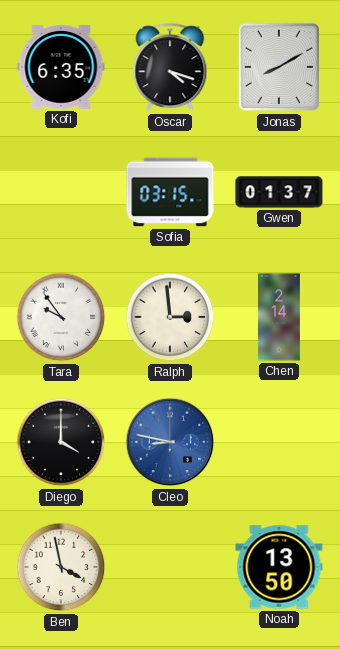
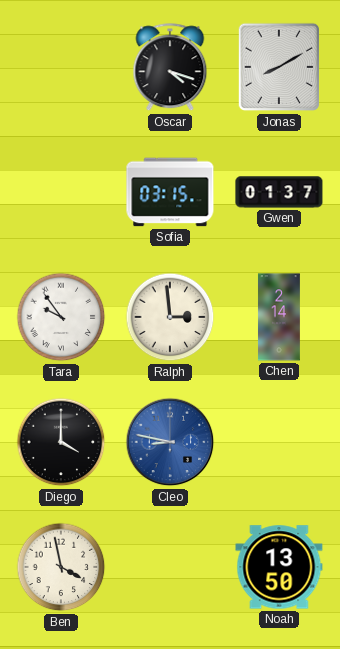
Kofi: 6:35 -> none
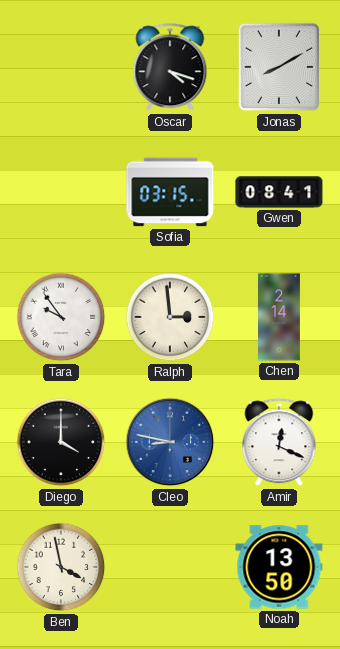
Gwen: 01:37 -> 08:41
Amir: none -> 12:19
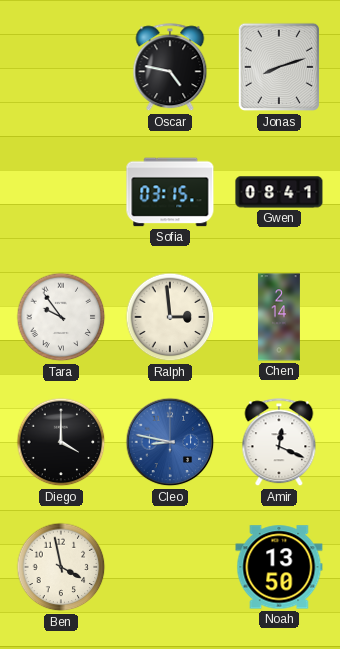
Oscar: 4:18 -> 4:47
Jonas: 8:10 -> 8:12
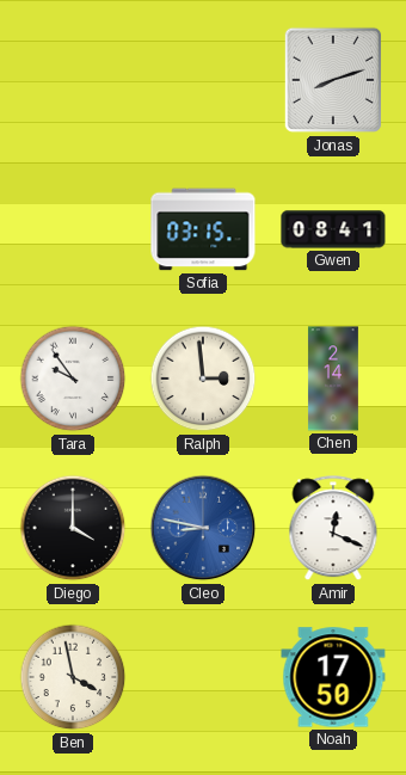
Oscar: 4:47 -> none
Noah: 13:50 -> 17:50
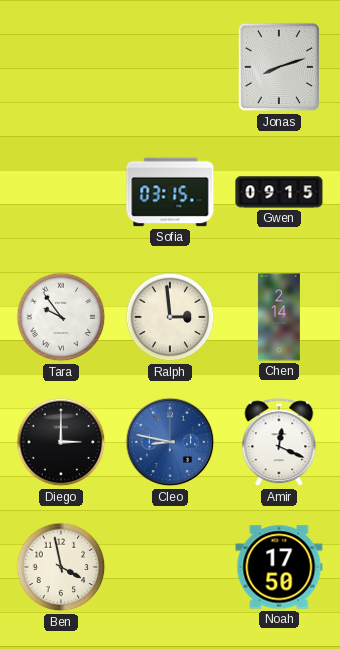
Gwen: 08:41 -> 09:15
Diego: 4:00 -> 3:00
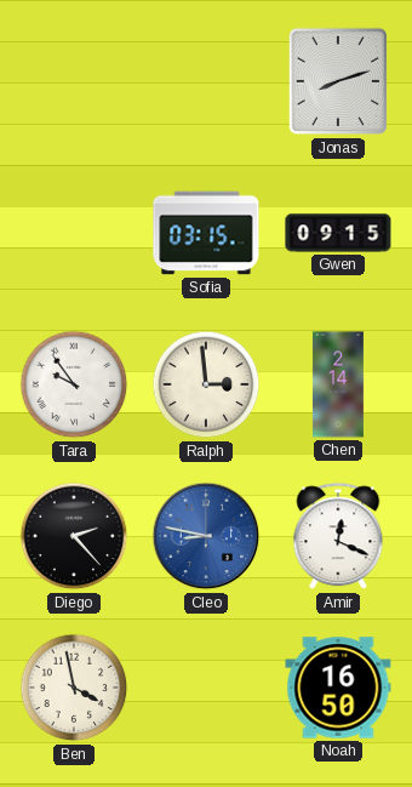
Diego: 3:00 -> 2:23
Noah: 17:50 -> 16:50
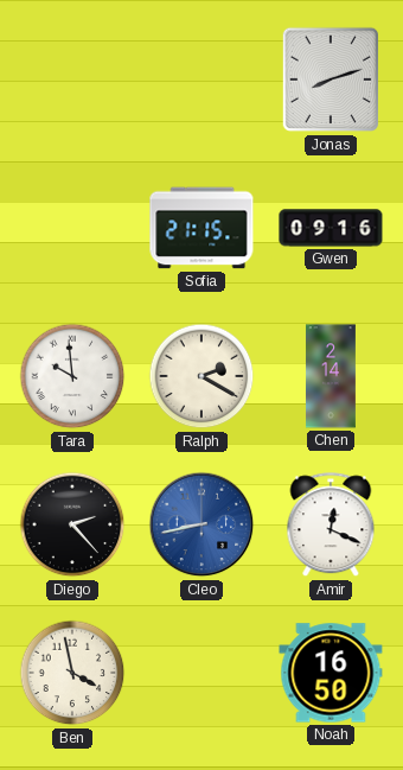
Sofia: 03:15 -> 21:15
Gwen: 09:15 -> 09:16
Tara: 9:54 -> 9:59
Ralph: 2:59 -> 2:20
Cleo: 8:47 -> 8:43
